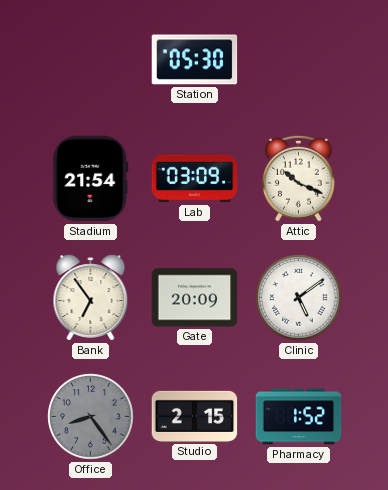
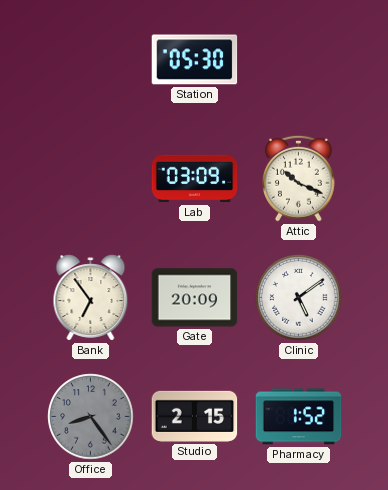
Stadium: 21:54 -> none
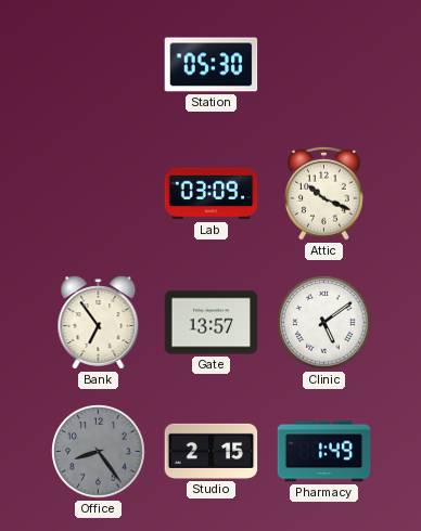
Gate: 20:09 -> 13:57
Pharmacy: 1:52 -> 1:49
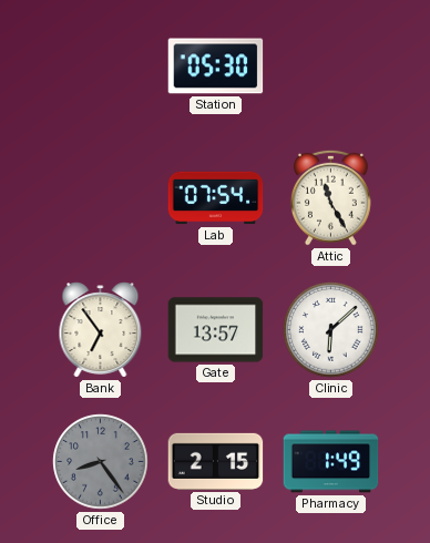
Lab: 03:09 -> 07:54
Attic: 10:19 -> 11:25
Clinic: 5:09 -> 6:08
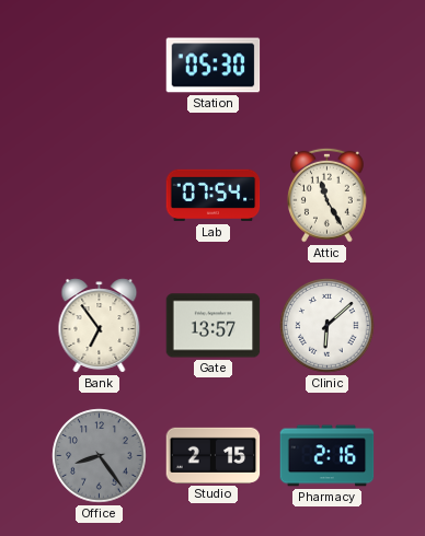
Pharmacy: 1:49 -> 2:16
